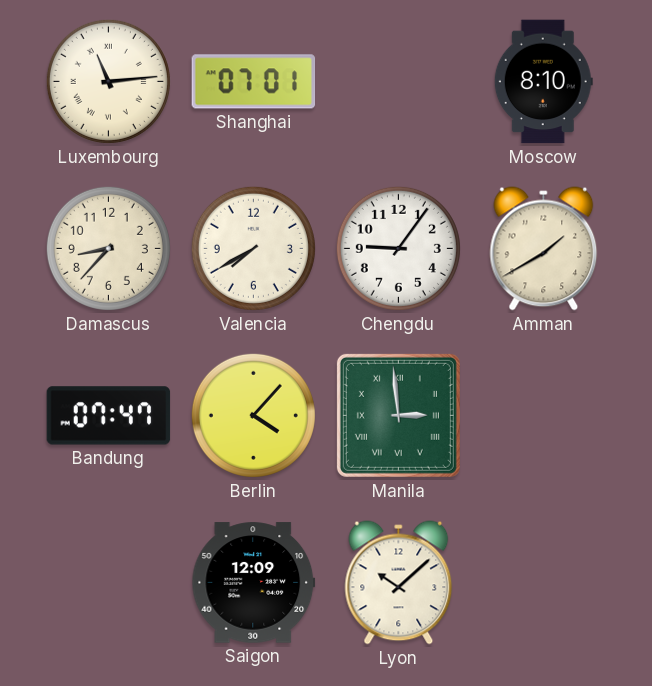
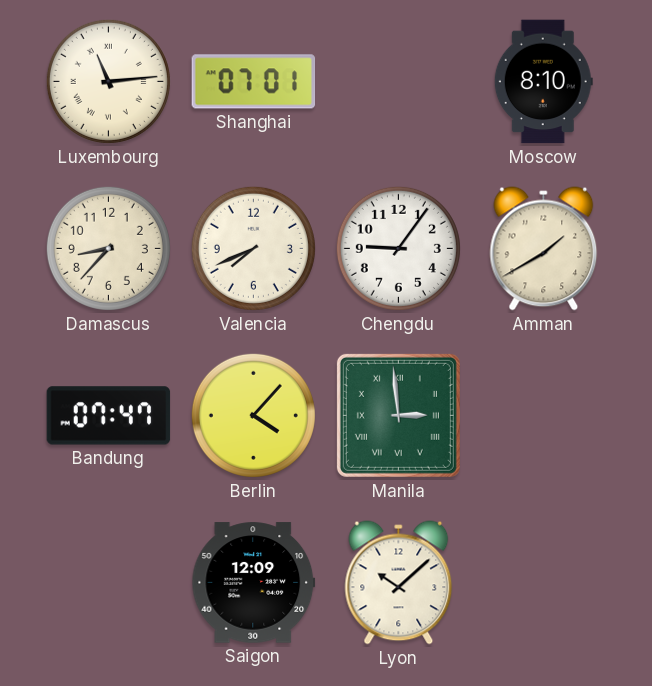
Valencia: 7:40 -> 7:41
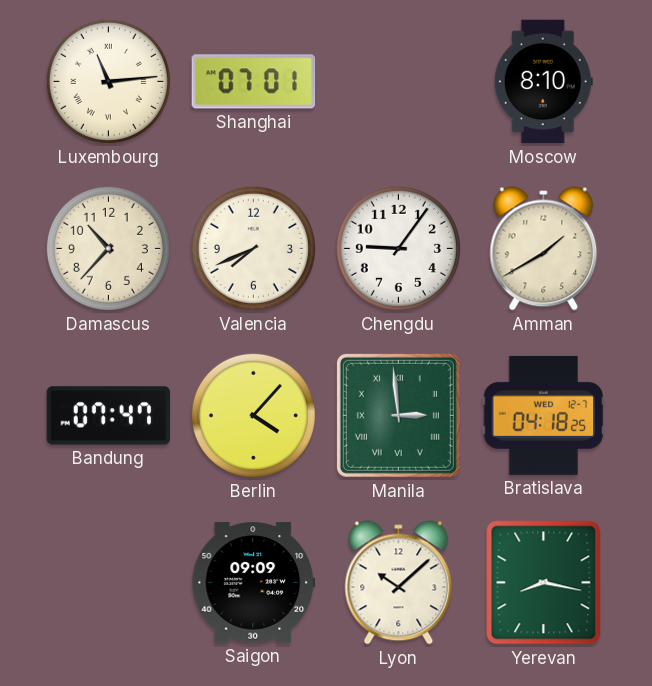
Damascus: 8:37 -> 10:37
Bratislava: none -> 04:18
Saigon: 12:09 -> 09:09
Yerevan: none -> 8:17
